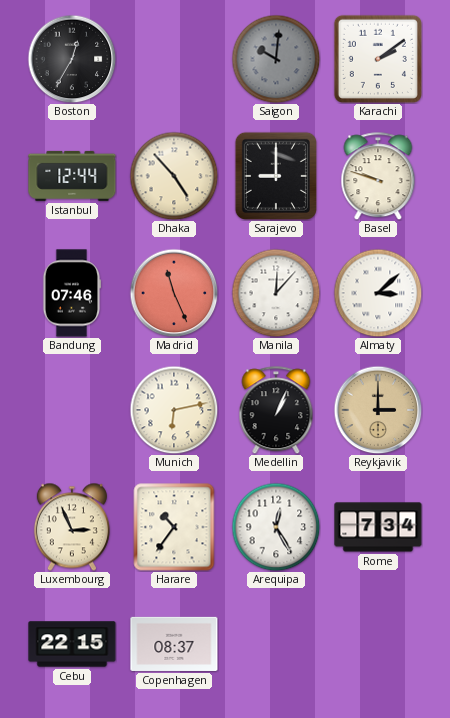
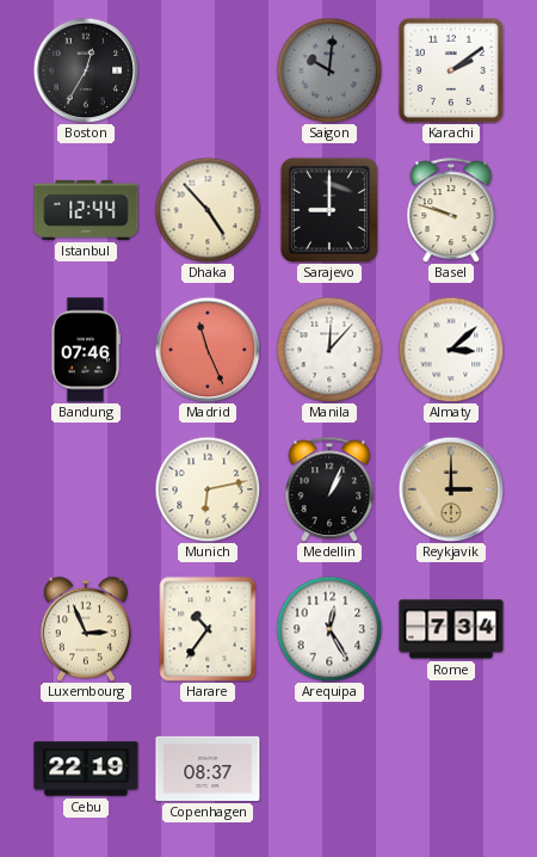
Cebu: 22:15 -> 22:19
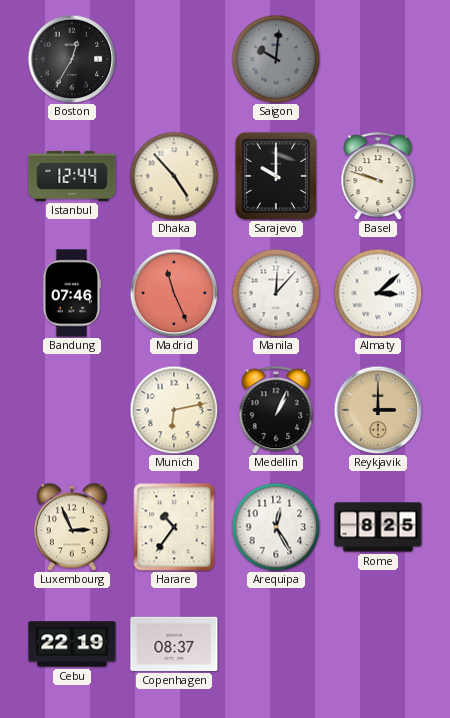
Karachi: 2:09 -> none
Sarajevo: 9:00 -> 10:00
Rome: 7:34 -> 8:25
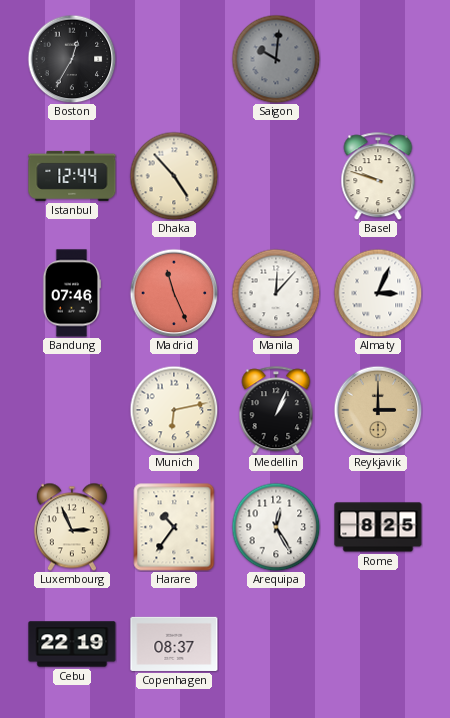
Sarajevo: 10:00 -> none
Almaty: 3:08 -> 3:04
